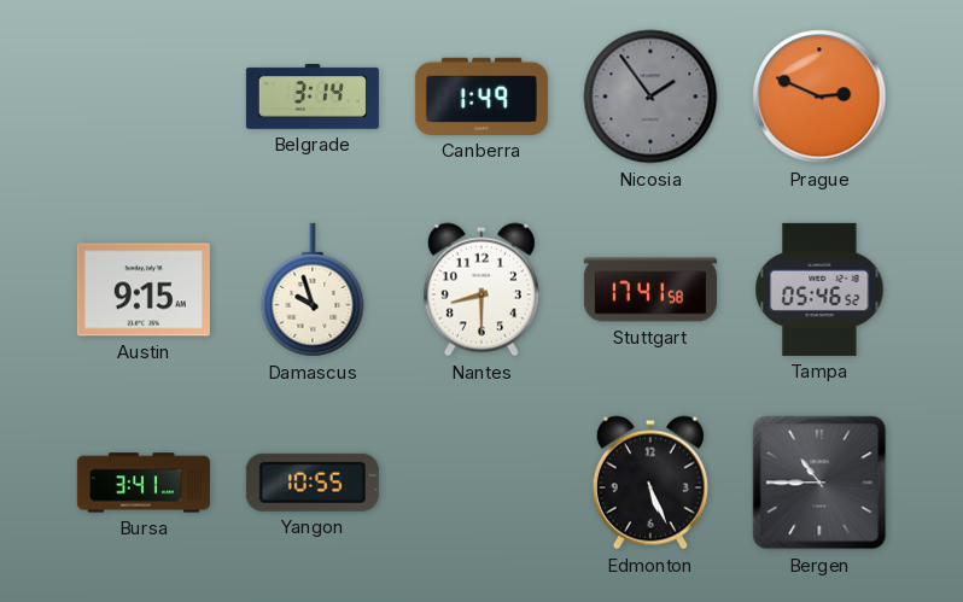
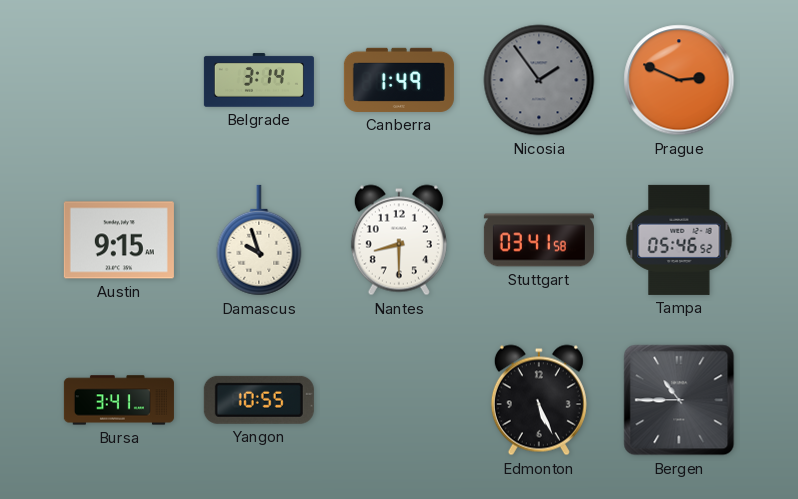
Stuttgart: 17:41 -> 03:41
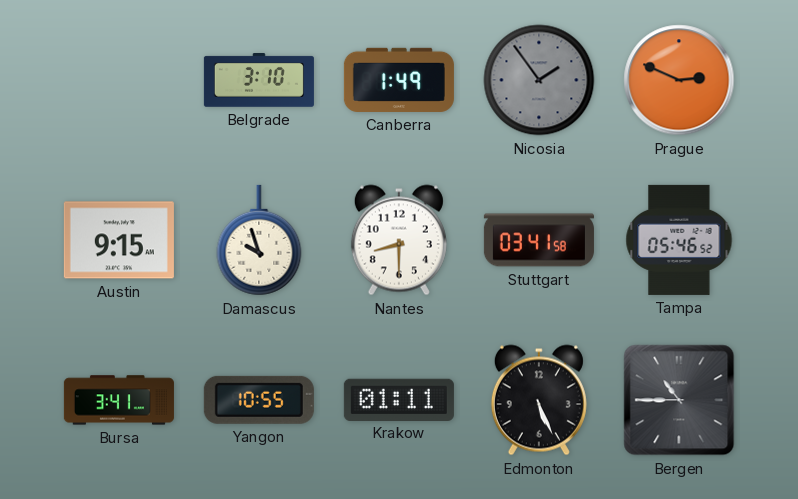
Belgrade: 3:14 -> 3:10
Krakow: none -> 01:11
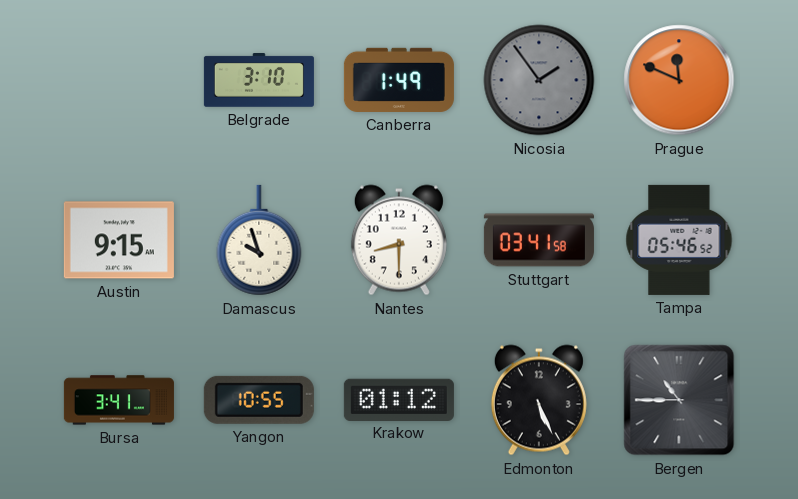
Prague: 2:49 -> 11:49
Krakow: 01:11 -> 01:12
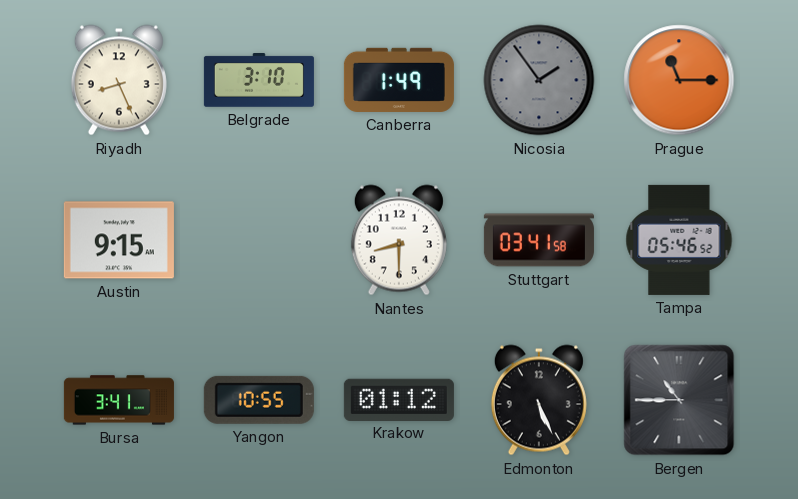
Riyadh: none -> 8:26
Prague: 11:49 -> 11:15
Damascus: 9:57 -> none
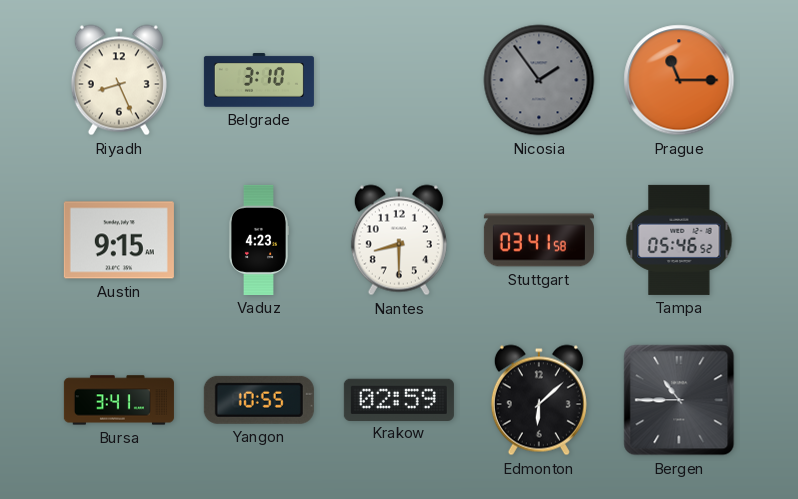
Canberra: 1:49 -> none
Vaduz: none -> 4:23
Krakow: 01:12 -> 02:59
Edmonton: 5:26 -> 6:08
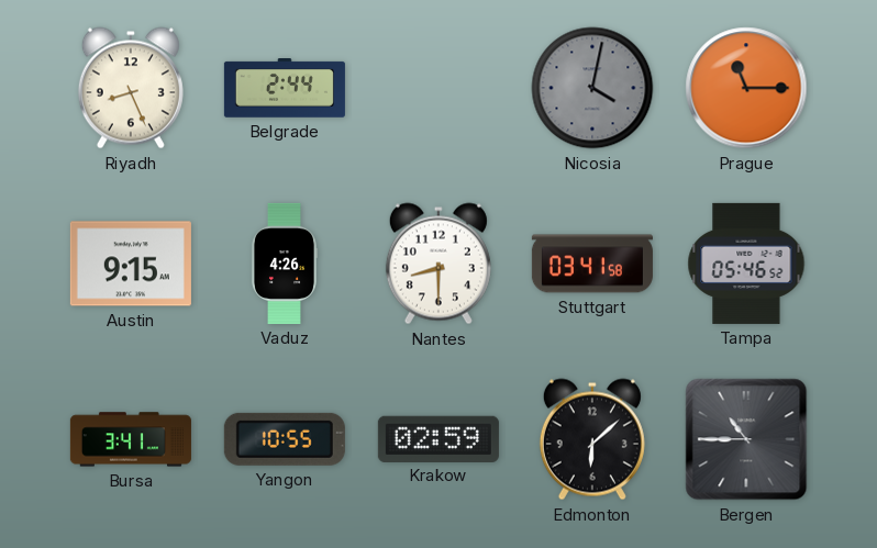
Belgrade: 3:10 -> 2:44
Nicosia: 1:54 -> 4:02
Vaduz: 4:23 -> 4:26
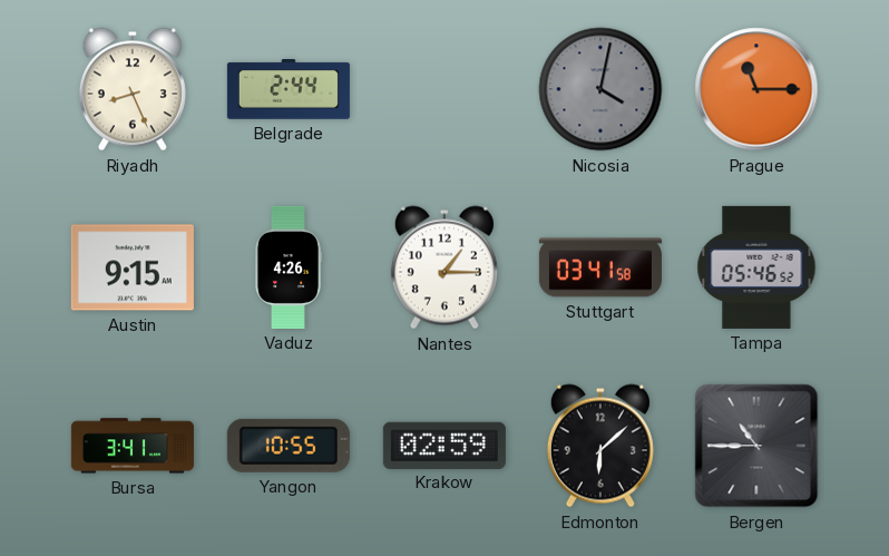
Nantes: 8:30 -> 1:15
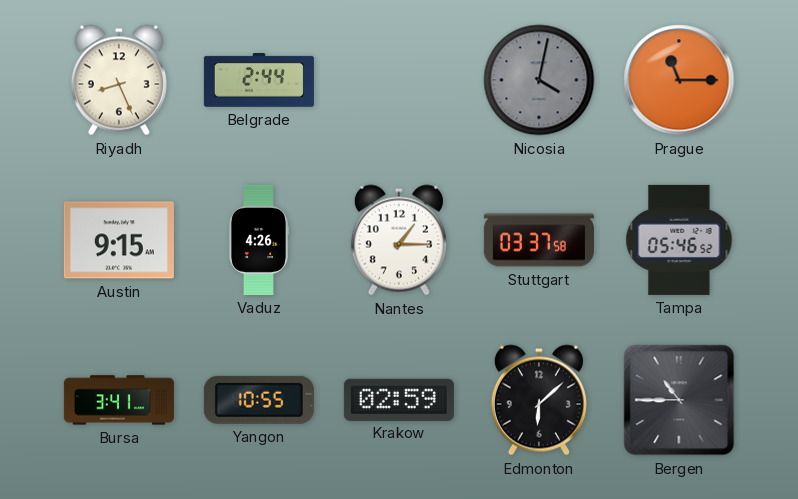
Stuttgart: 03:41 -> 03:37
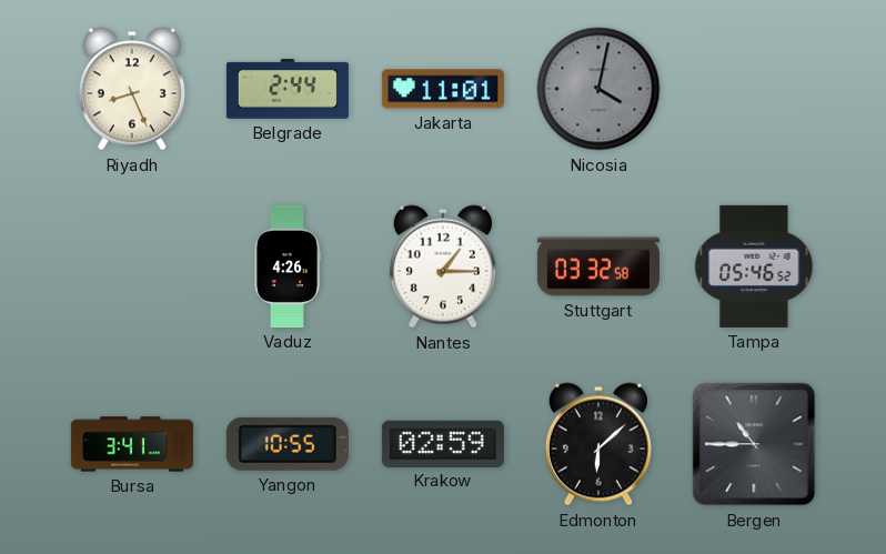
Jakarta: none -> 11:01
Prague: 11:15 -> none
Austin: 9:15 -> none
Stuttgart: 03:37 -> 03:32
